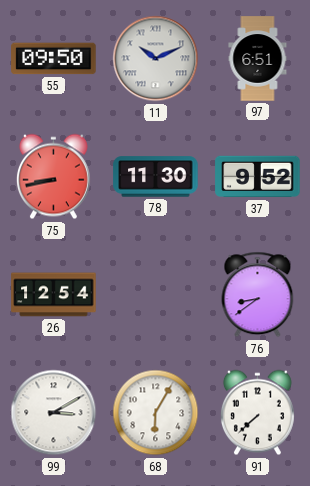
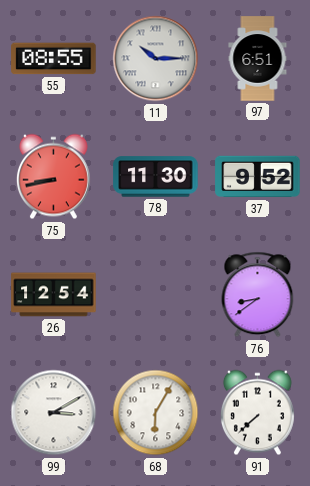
55: 09:50 -> 08:55
11: 10:11 -> 10:15
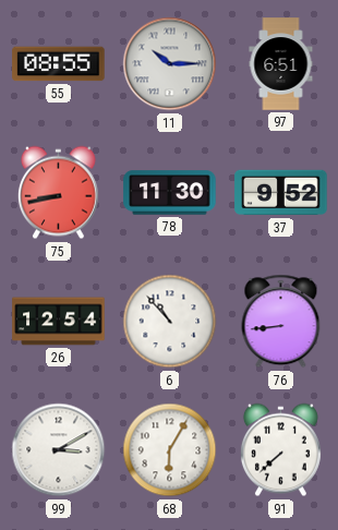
6: none -> 10:53
76: 8:39 -> 8:44
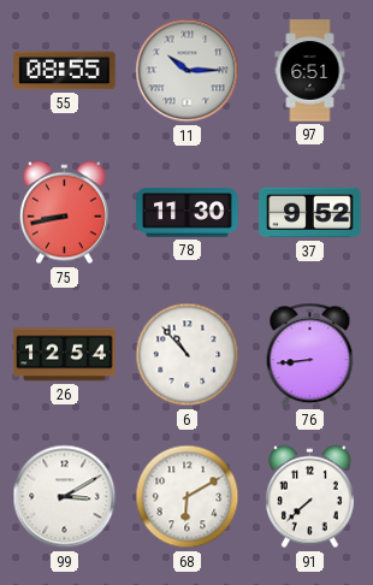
68: 6:05 -> 6:10
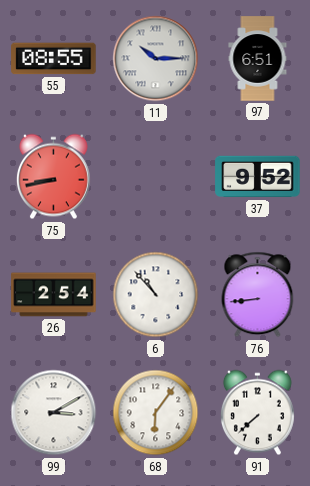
78: 11:30 -> none
26: 12:54 -> 2:54
68: 6:10 -> 6:06
